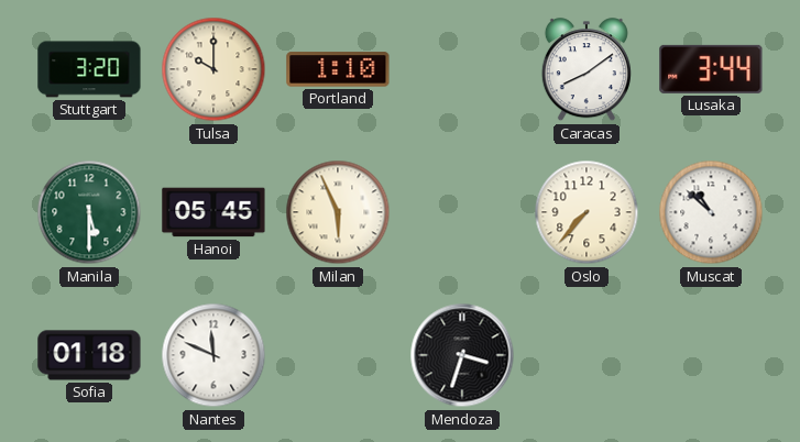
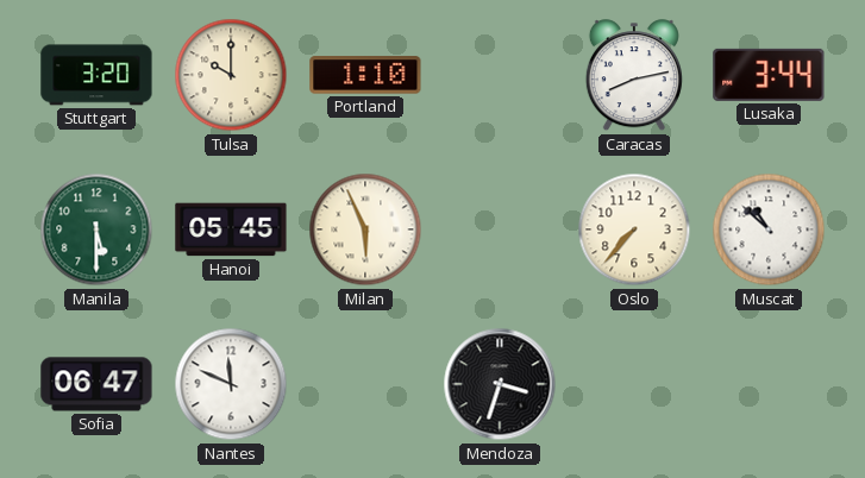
Caracas: 8:09 -> 8:13
Sofia: 01:18 -> 06:47
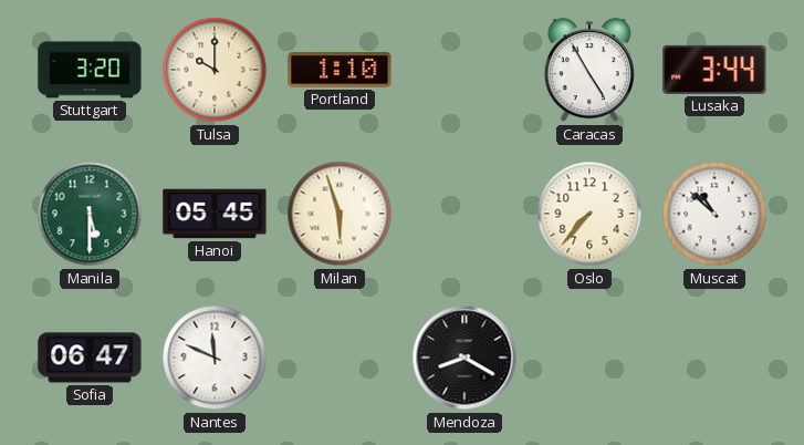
Caracas: 8:13 -> 4:55
Milan: 5:56 -> 5:57
Mendoza: 3:33 -> 8:20
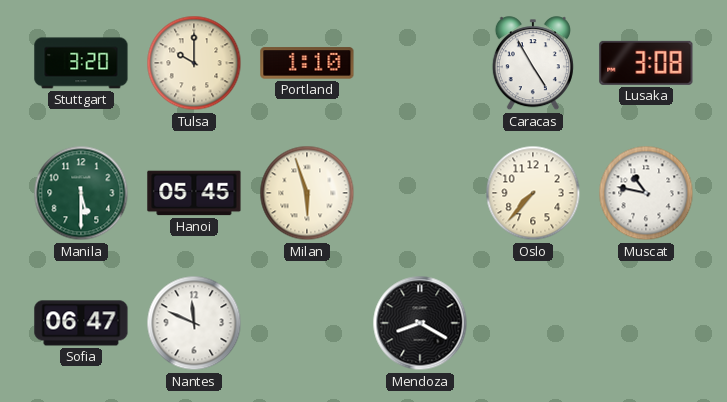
Lusaka: 3:44 -> 3:08
Muscat: 10:52 -> 10:47
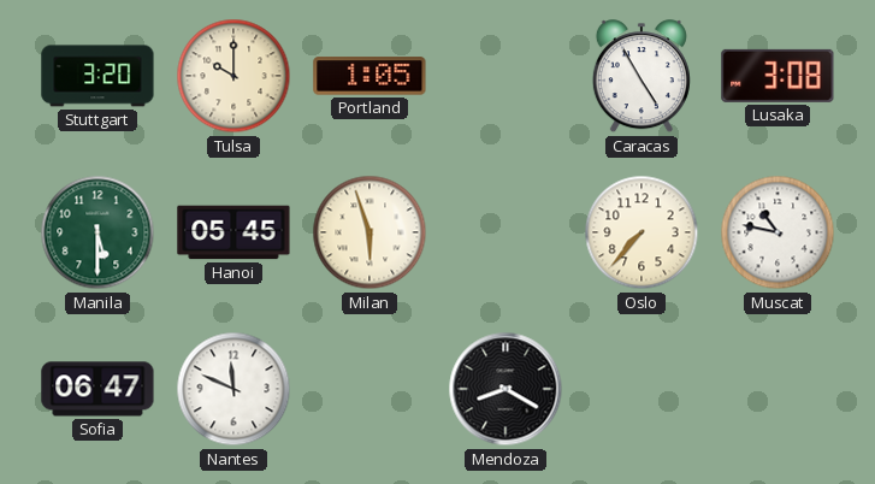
Portland: 1:10 -> 1:05
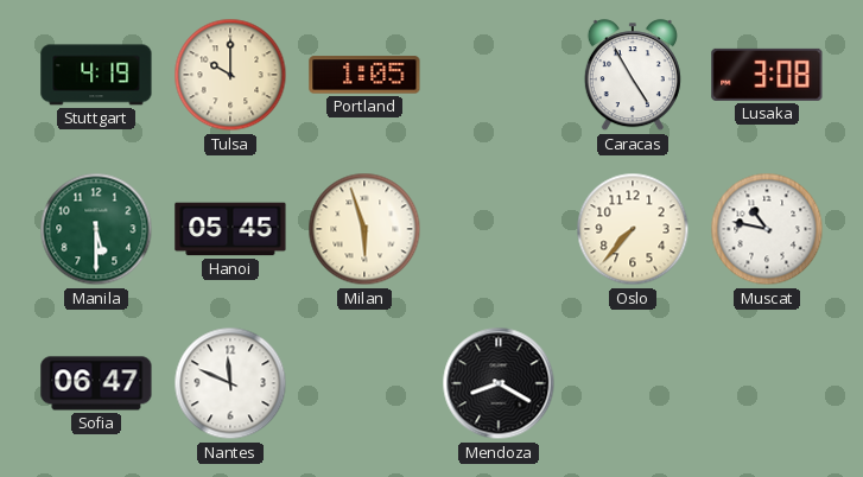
Stuttgart: 3:20 -> 4:19
